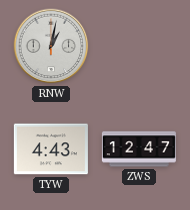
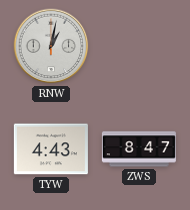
ZWS: 12:47 -> 8:47
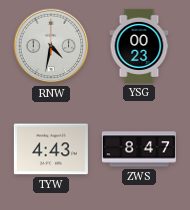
RNW: 1:02 -> 4:32
YSG: none -> 00:23
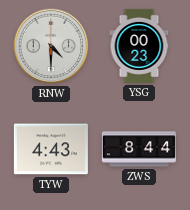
RNW: 4:32 -> 4:30
ZWS: 8:47 -> 8:44
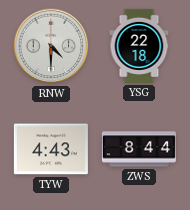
YSG: 00:23 -> 22:18
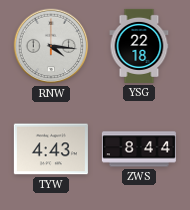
RNW: 4:30 -> 4:16
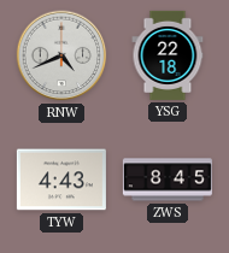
RNW: 4:16 -> 4:41
ZWS: 8:44 -> 8:45
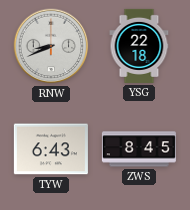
RNW: 4:41 -> 8:41
TYW: 4:43 -> 6:43
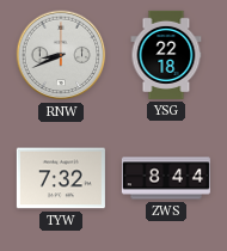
TYW: 6:43 -> 7:32
ZWS: 8:45 -> 8:44
